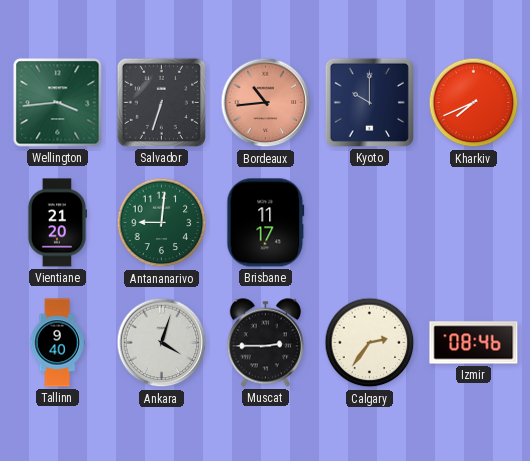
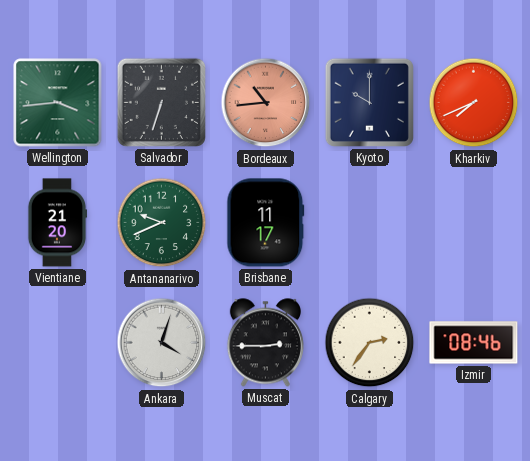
Antananarivo: 9:01 -> 9:41
Tallinn: 9:40 -> none
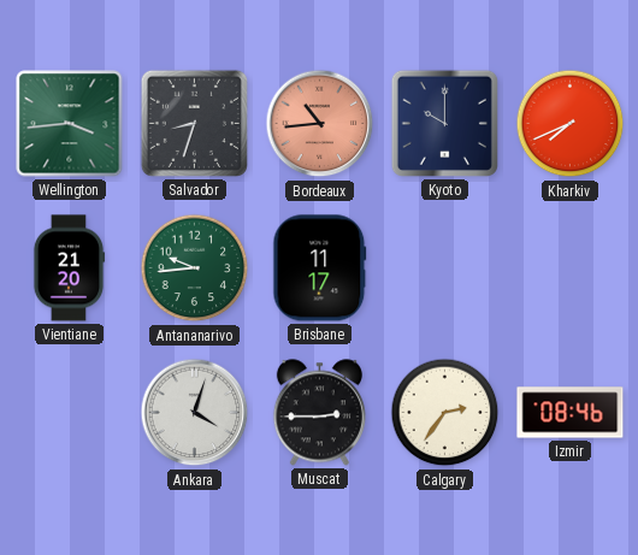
Salvador: 6:33 -> 8:33
Antananarivo: 9:41 -> 9:44
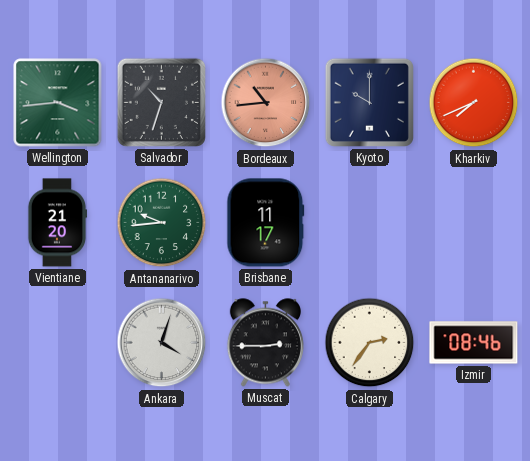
Salvador: 8:33 -> 10:33
